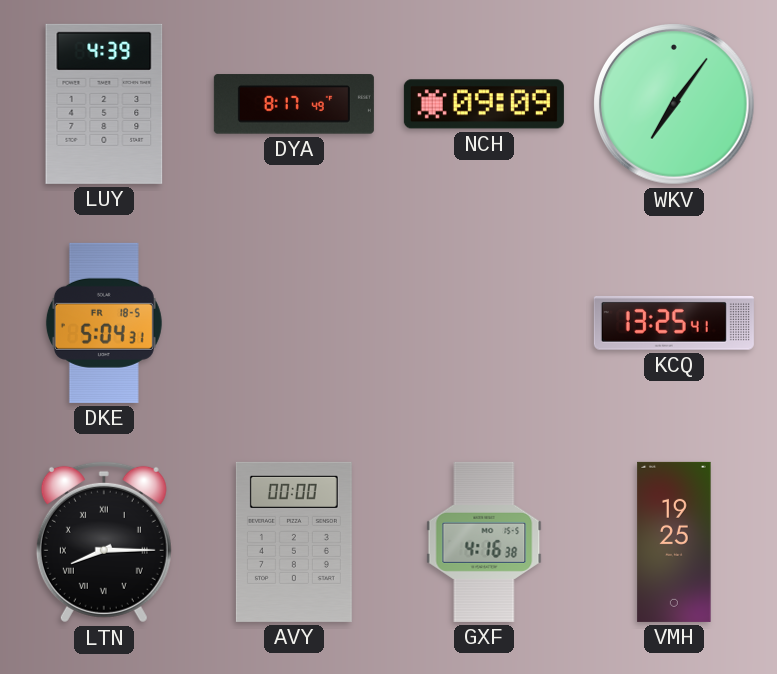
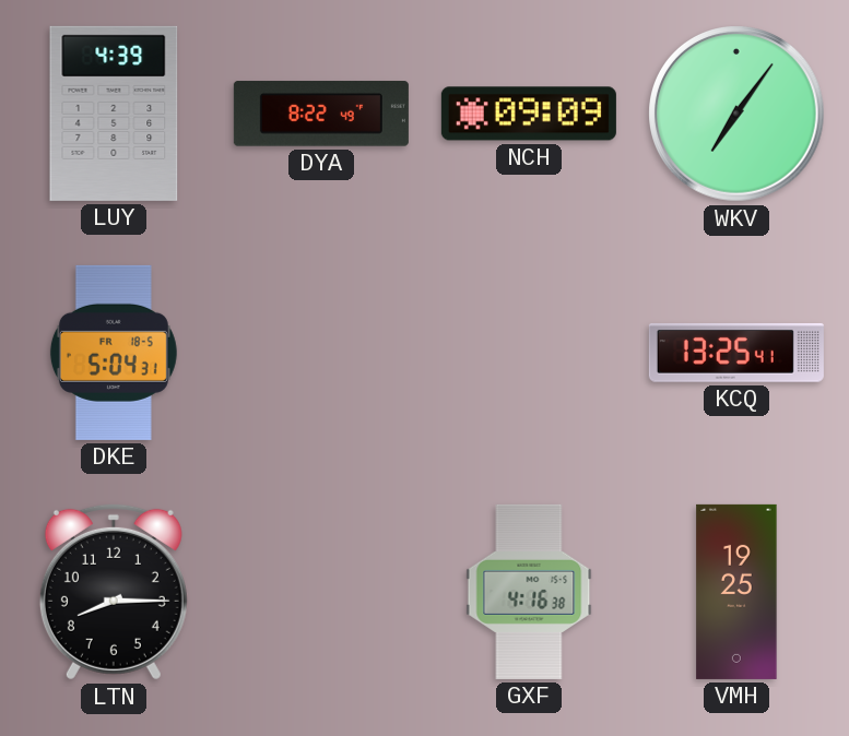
DYA: 8:17 -> 8:22
LTN numerals: Roman -> Arabic
AVY: 00:00 -> none
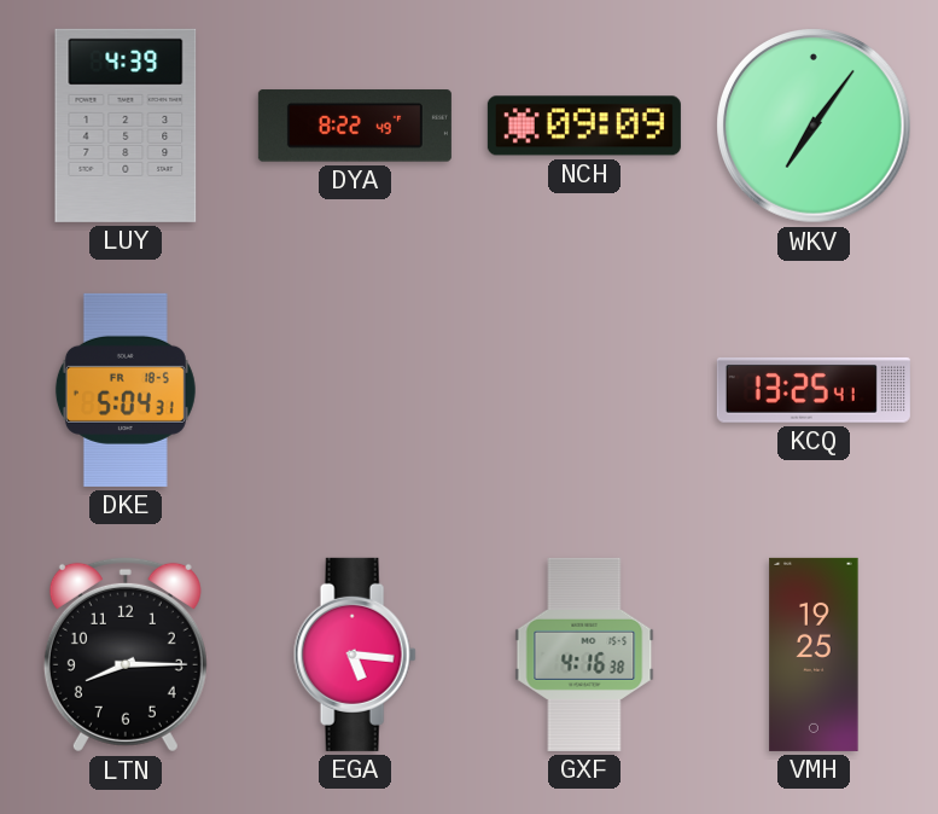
EGA: none -> 5:16
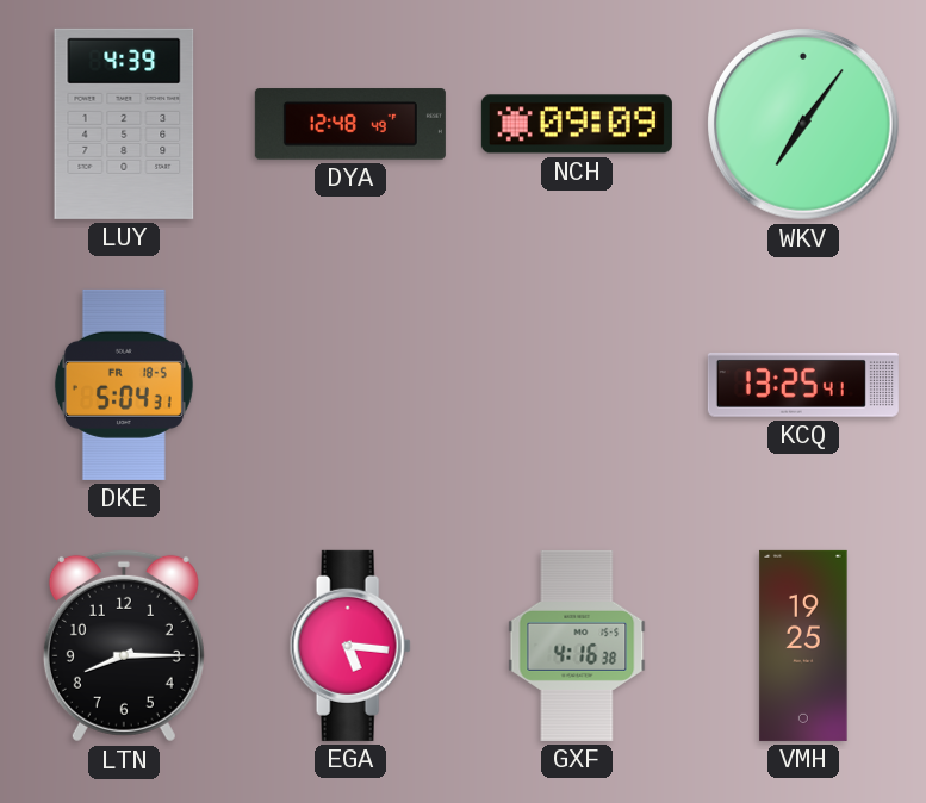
DYA: 8:22 -> 12:48
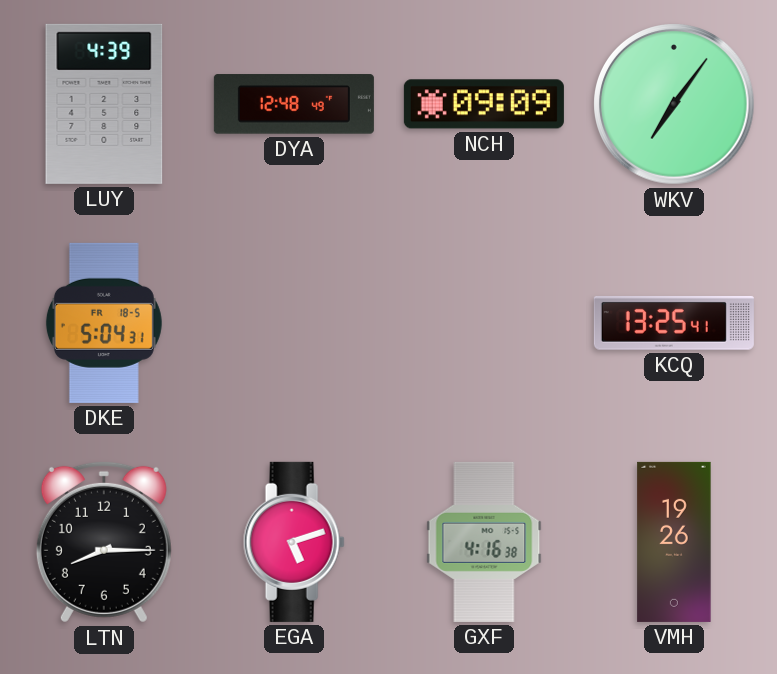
EGA: 5:16 -> 5:12
VMH: 19:25 -> 19:26
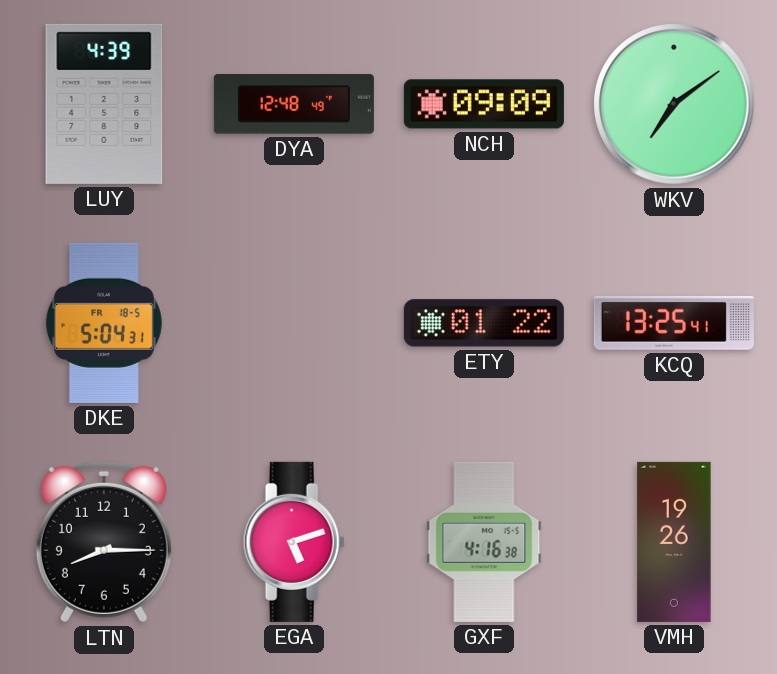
WKV: 7:06 -> 7:09
ETY: none -> 01:22
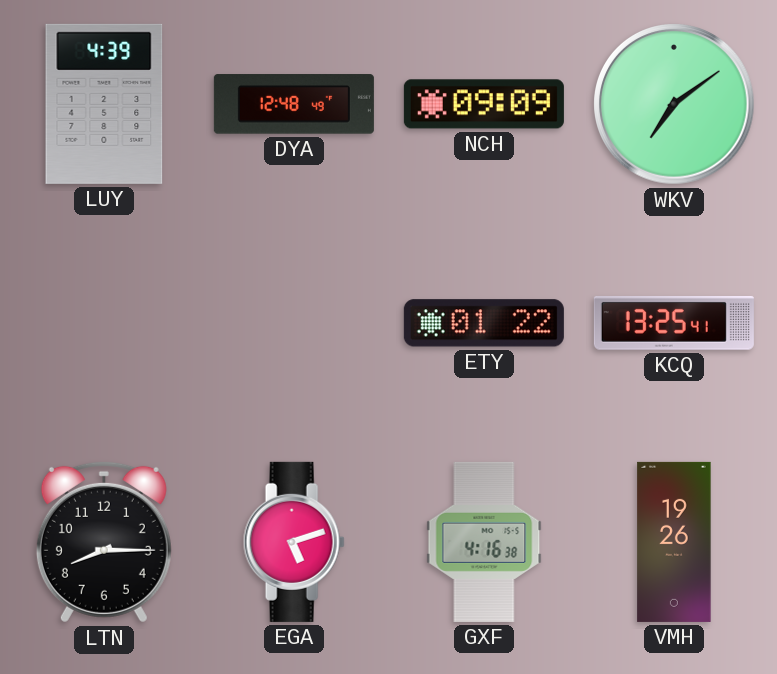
DKE: 5:04 -> none
